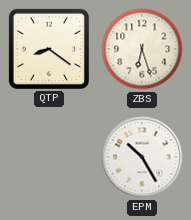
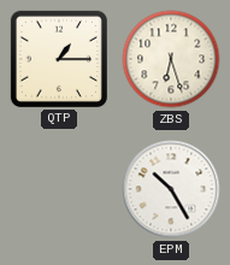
QTP: 8:21 -> 1:15
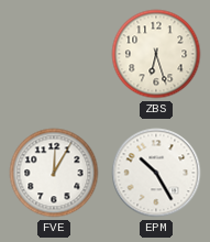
QTP: 1:15 -> none
FVE: none -> 12:05
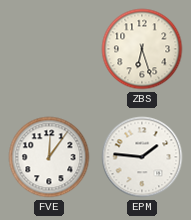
FVE: 12:05 -> 12:06
EPM: 10:25 -> 1:46
